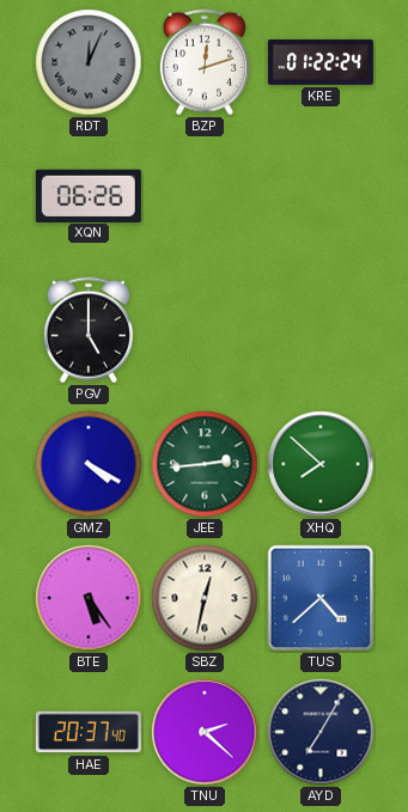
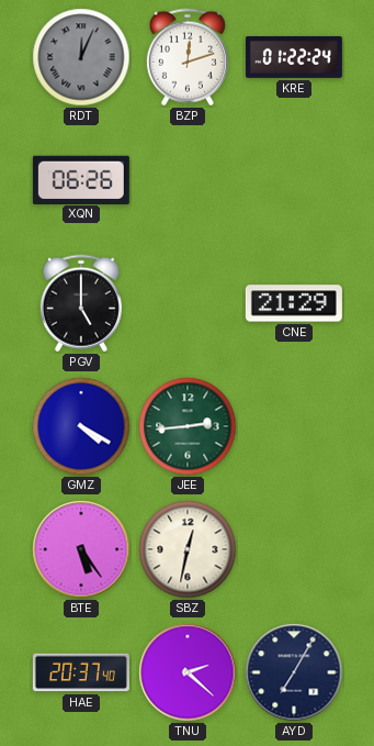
CNE: none -> 21:29
XHQ: 7:52 -> none
TUS: 4:38 -> none
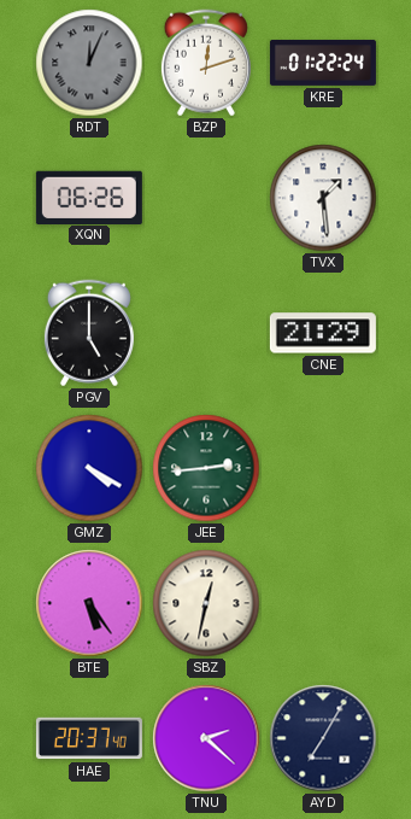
TVX: none -> 1:29
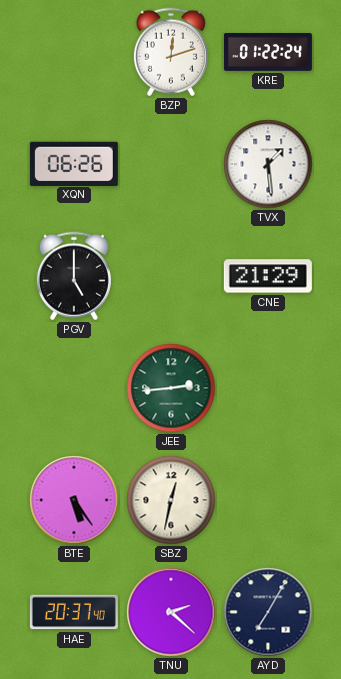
RDT: 12:04 -> none
GMZ: 4:20 -> none
